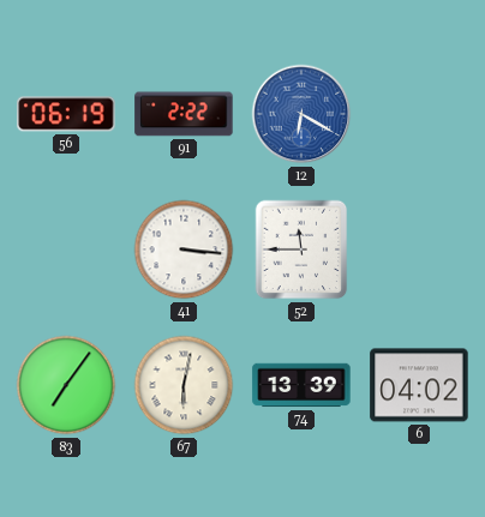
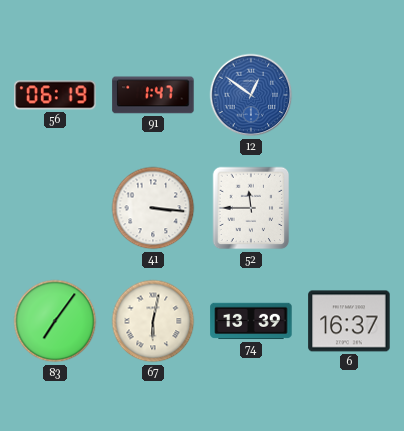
91: 2:22 -> 1:47
12: 6:20 -> 12:51
6: 04:02 -> 16:37
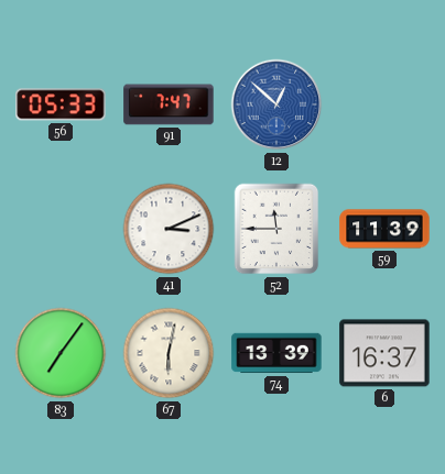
56: 06:19 -> 05:33
91: 1:47 -> 7:47
12: 12:51 -> 12:52
41: 3:16 -> 3:11
59: none -> 11:39
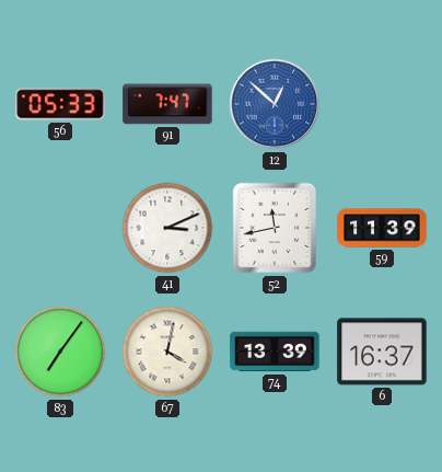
52: 11:45 -> 11:43
67: 6:02 -> 4:02
